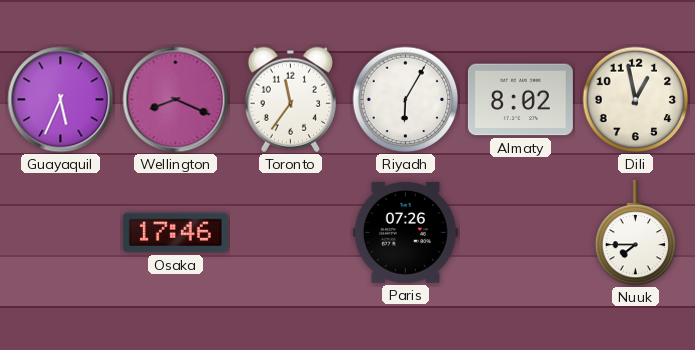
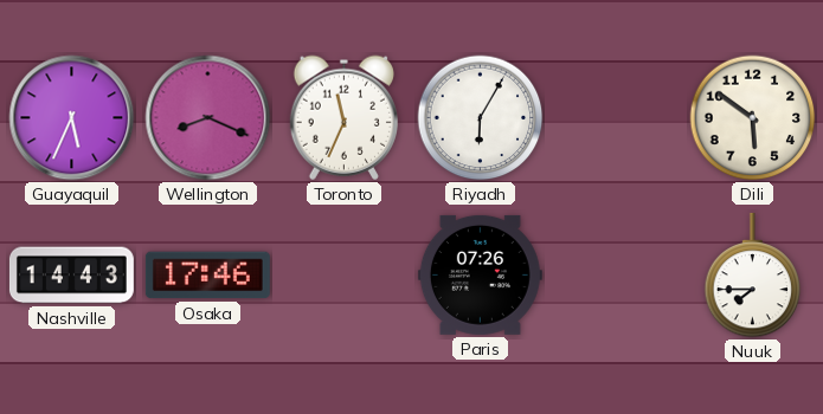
Toronto: 11:36 -> 11:34
Almaty: 8:02 -> none
Dili: 12:58 -> 5:51
Nashville: none -> 14:43
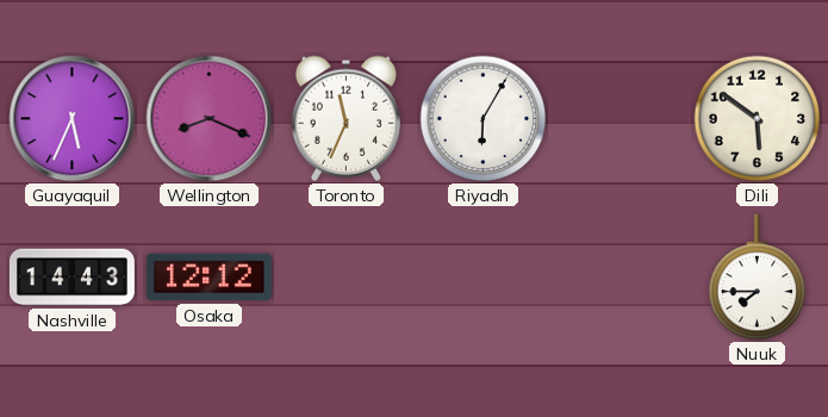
Osaka: 17:46 -> 12:12
Paris: 07:26 -> none
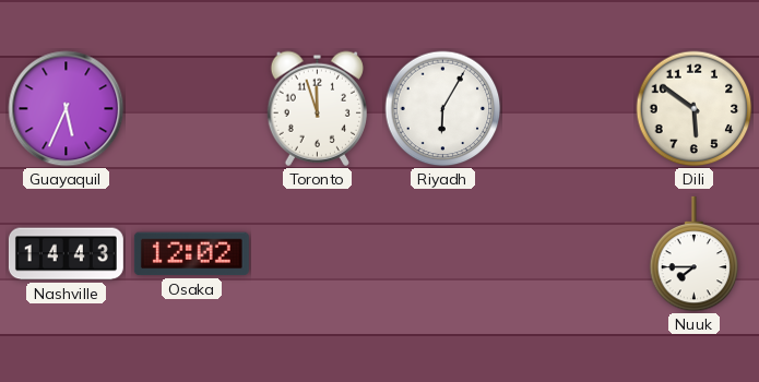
Wellington: 8:19 -> none
Toronto: 11:34 -> 11:57
Osaka: 12:12 -> 12:02
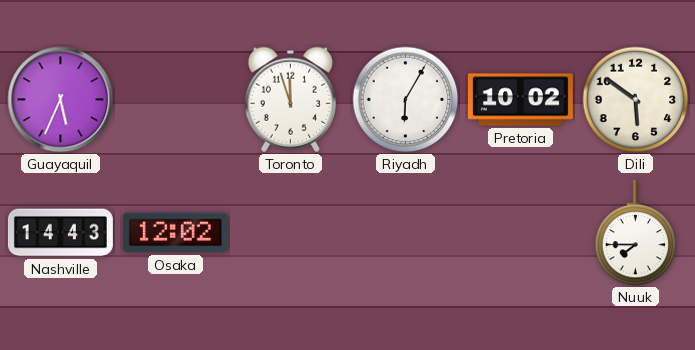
Pretoria: none -> 10:02
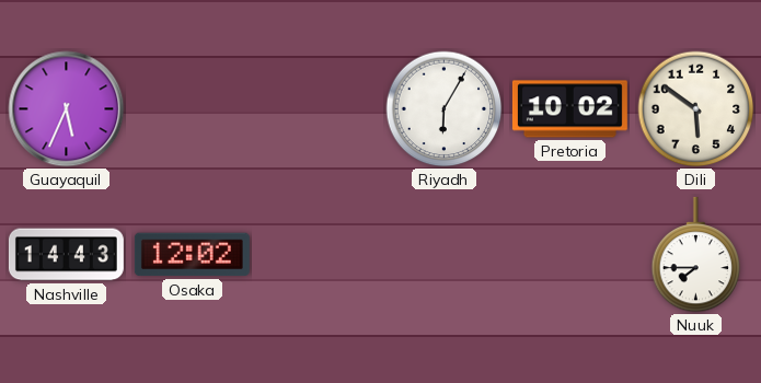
Toronto: 11:57 -> none
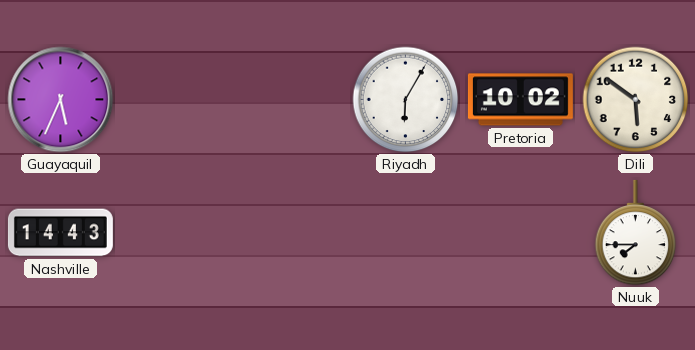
Osaka: 12:02 -> none
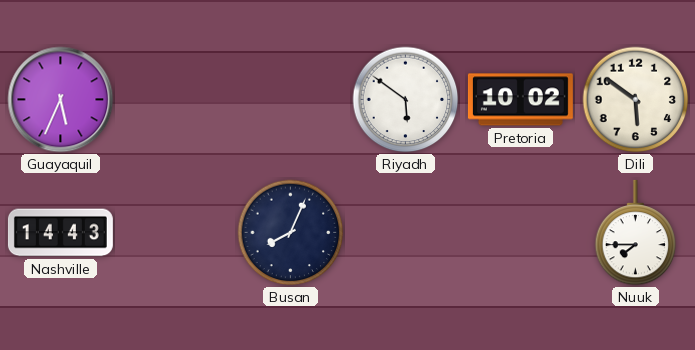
Riyadh: 6:05 -> 5:51
Busan: none -> 8:04
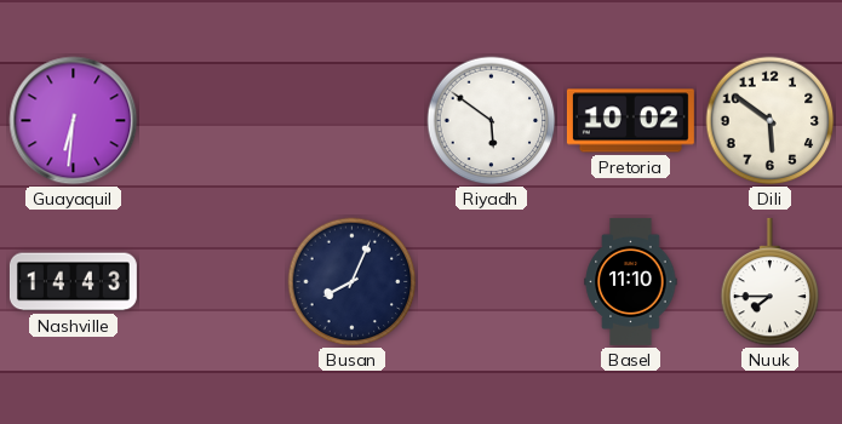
Guayaquil: 5:34 -> 6:31
Basel: none -> 11:10
